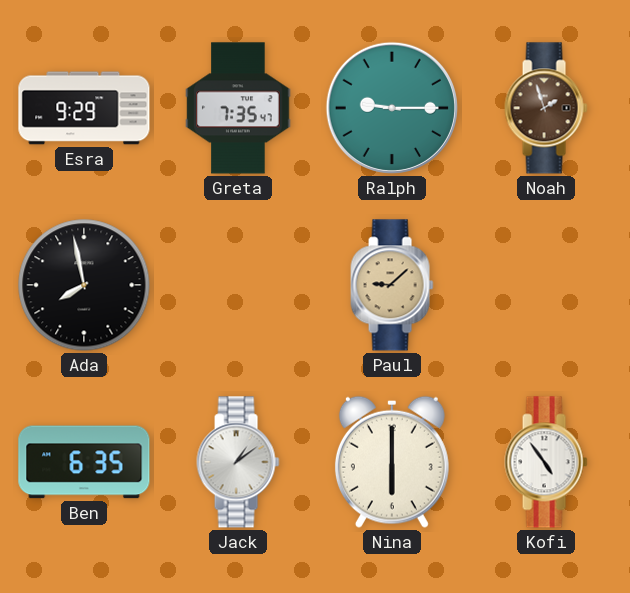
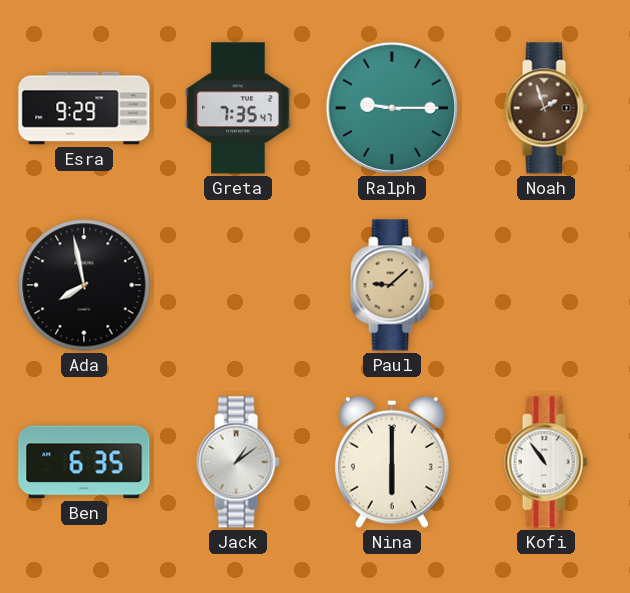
Kofi: 4:54 -> 10:54
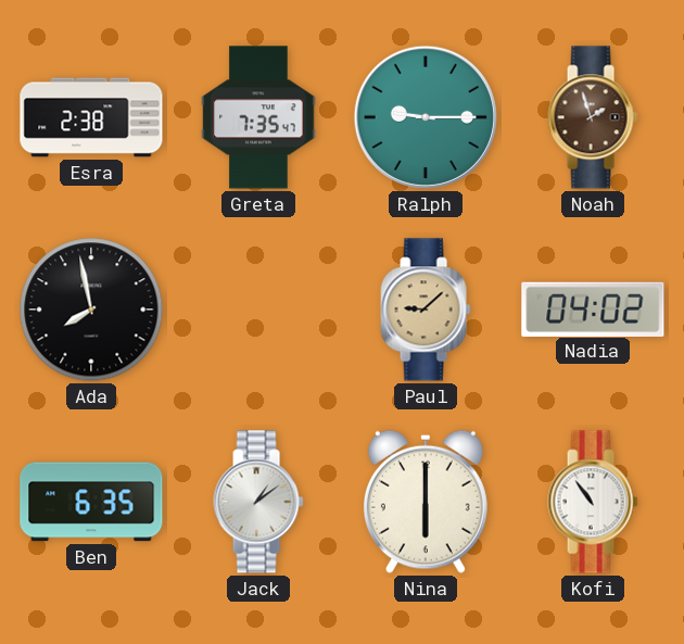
Esra: 9:29 -> 2:38
Nadia: none -> 04:02
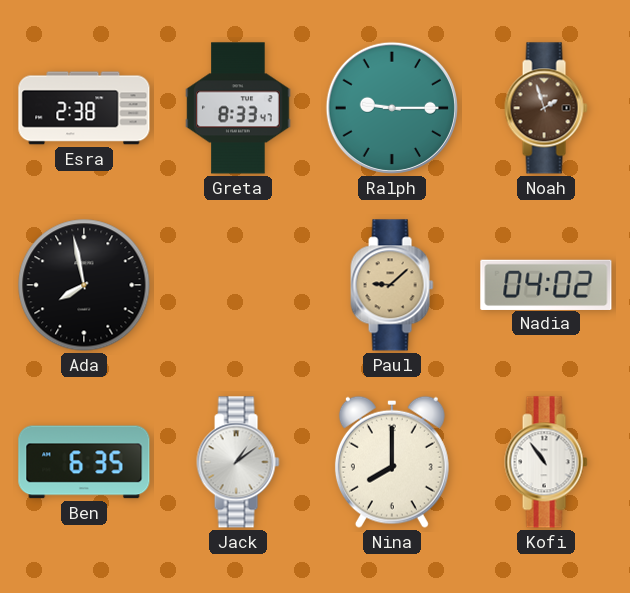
Greta: 7:35 -> 8:33
Nina: 6:00 -> 8:00
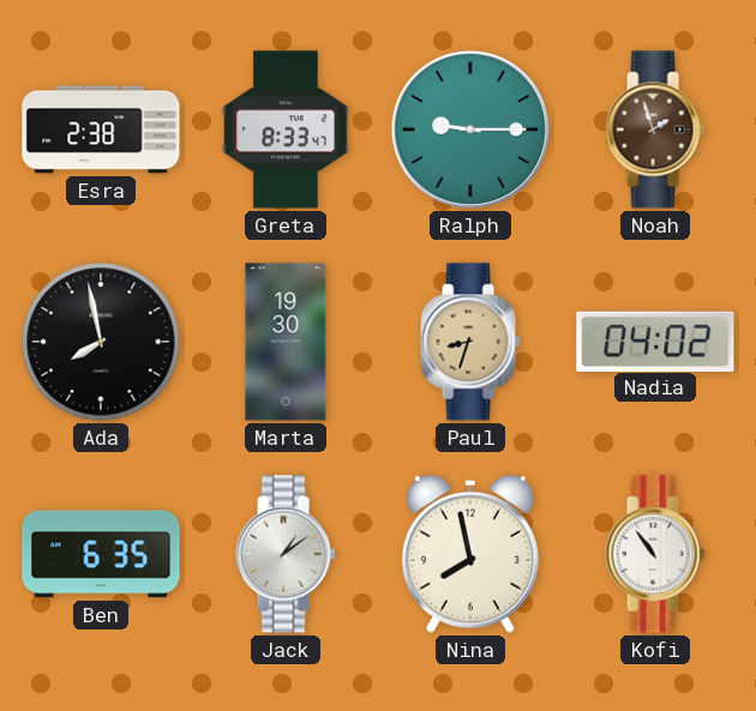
Marta: none -> 19:30
Paul: 9:08 -> 8:33
Nina: 8:00 -> 7:58
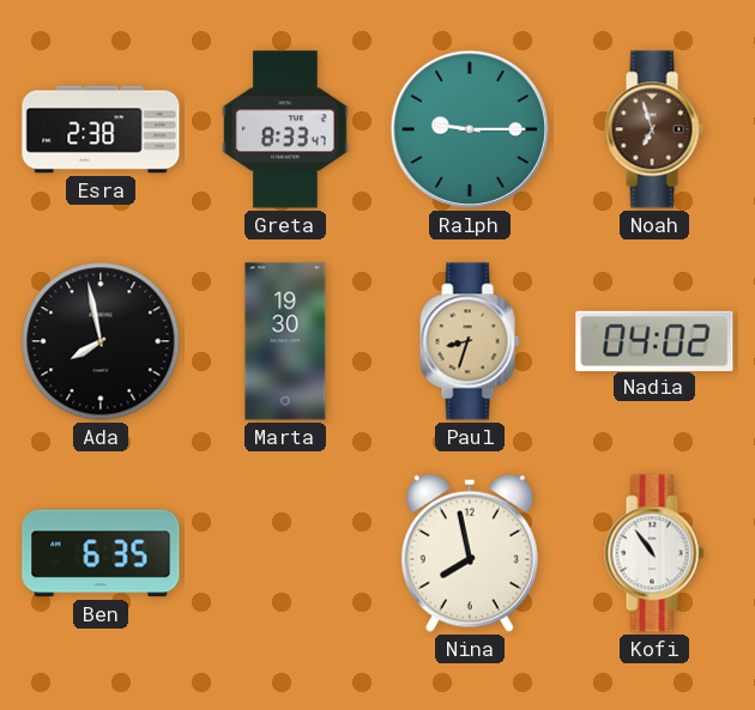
Noah: 1:57 -> 6:57
Jack: 1:09 -> none
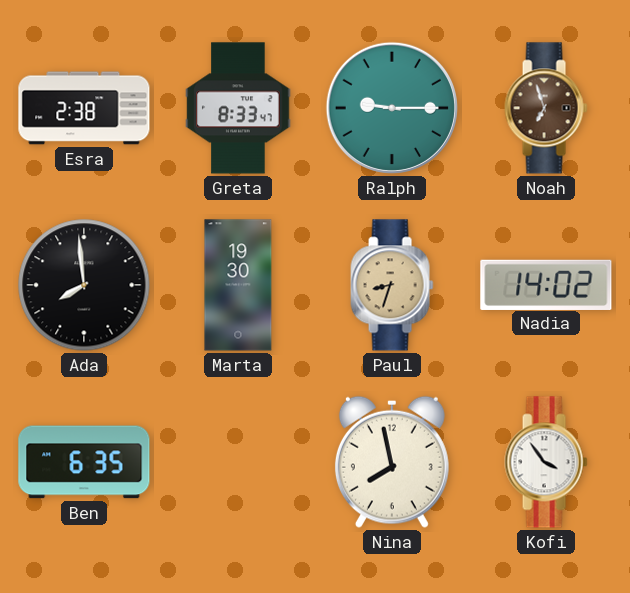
Ada: 7:58 -> 7:59
Nadia: 04:02 -> 14:02
Kofi: 10:54 -> 3:54
